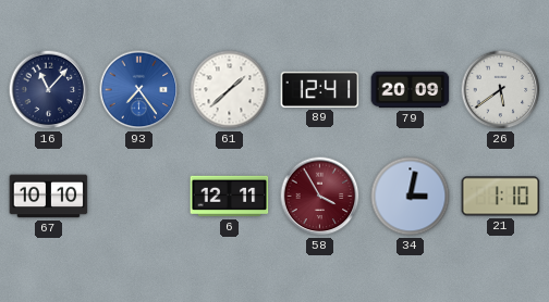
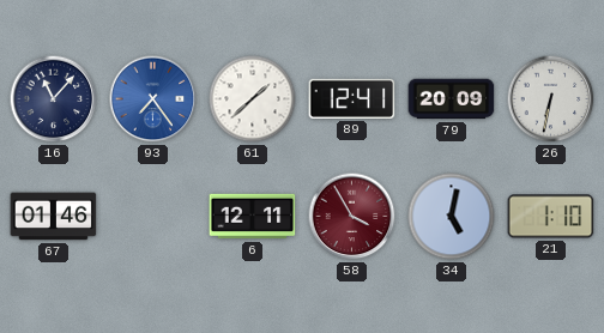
26: 5:39 -> 6:32
67: 10:10 -> 01:46
34: 3:02 -> 5:02
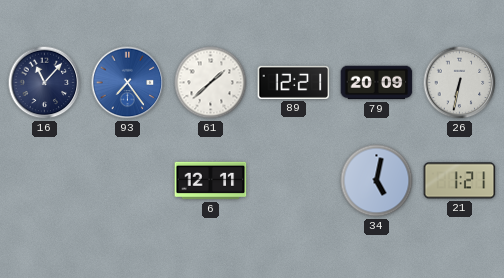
89: 12:41 -> 12:21
67: 01:46 -> none
58: 3:55 -> none
21: 1:10 -> 1:21
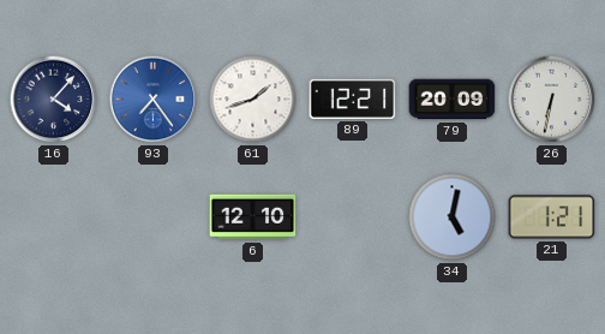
16: 11:07 -> 4:07
61: 1:38 -> 1:42
6: 12:11 -> 12:10
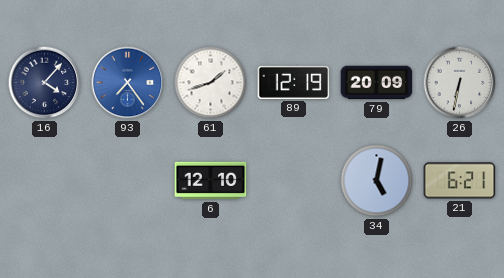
89: 12:21 -> 12:19
21: 1:21 -> 6:21
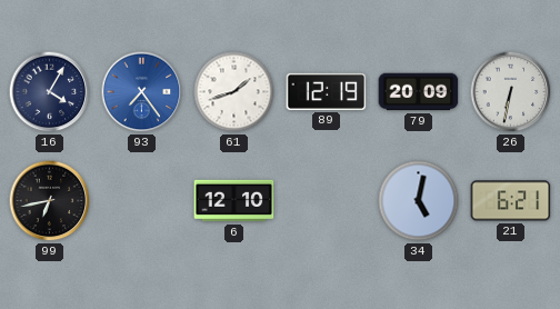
16: 4:07 -> 4:05
99: none -> 6:43
